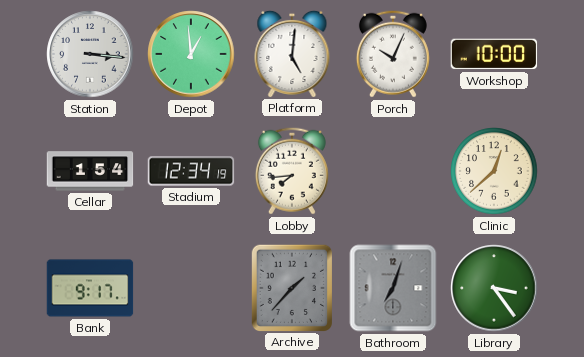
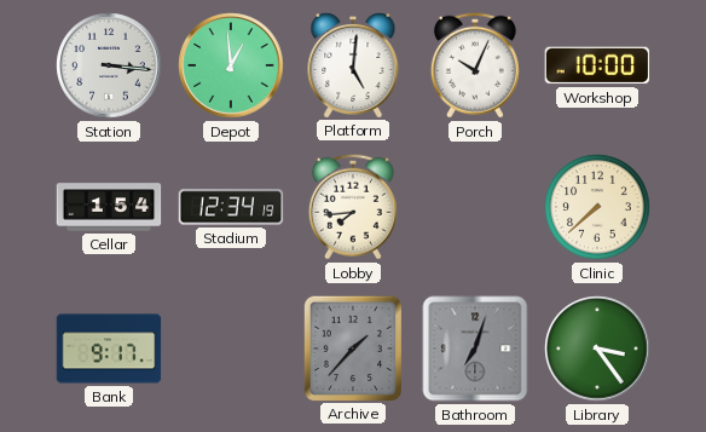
Clinic: 12:38 -> 7:38
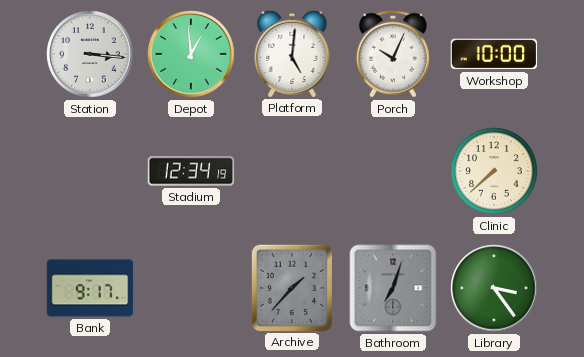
Cellar: 1:54 -> none
Lobby: 7:44 -> none
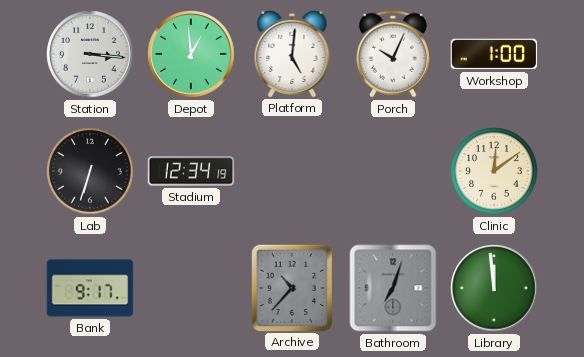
Workshop: 10:00 -> 1:00
Lab: none -> 6:33
Clinic: 7:38 -> 12:09
Archive: 1:37 -> 10:37
Library: 3:24 -> 11:59
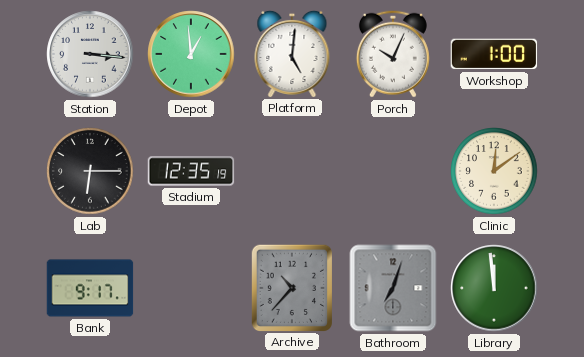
Lab: 6:33 -> 6:15
Stadium: 12:34 -> 12:35
